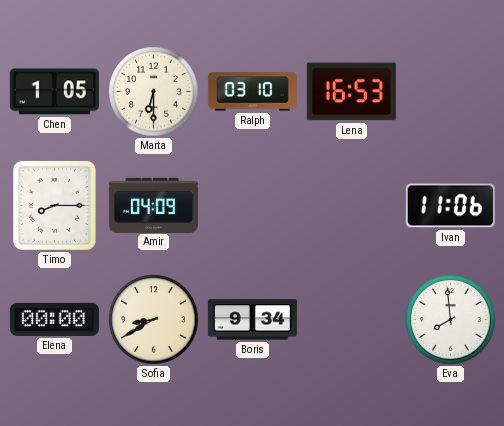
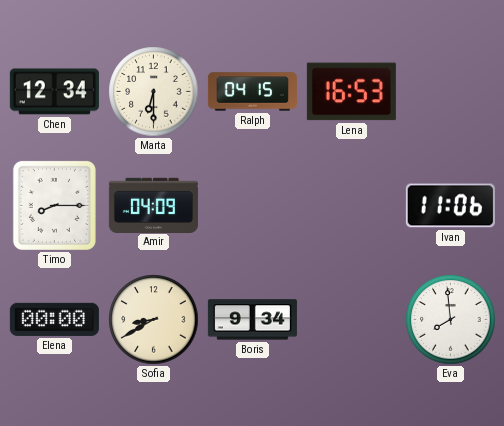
Chen: 1:05 -> 12:34
Ralph: 03:10 -> 04:15
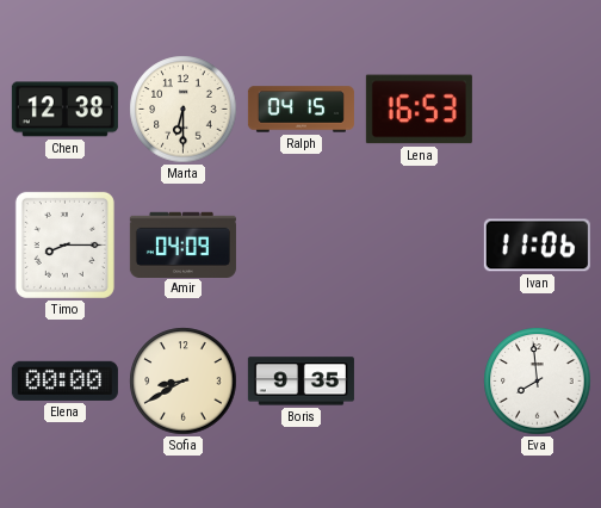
Chen: 12:34 -> 12:38
Boris: 9:34 -> 9:35
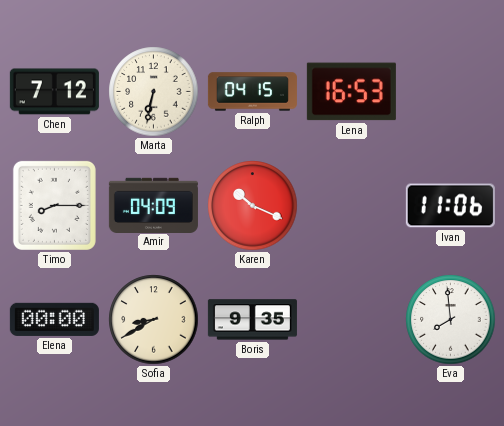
Chen: 12:38 -> 7:12
Marta: 6:30 -> 6:32
Karen: none -> 10:19
